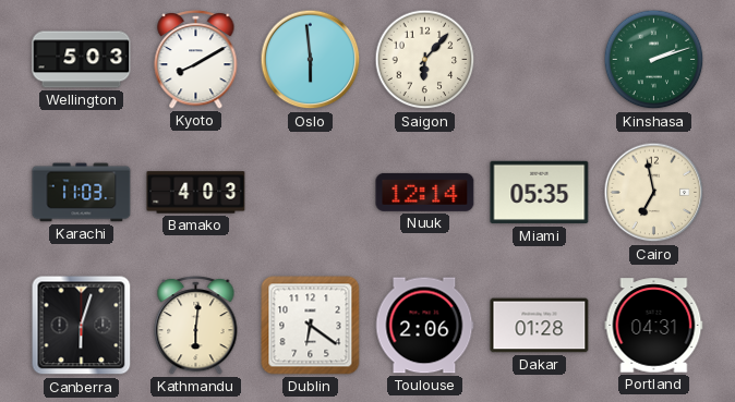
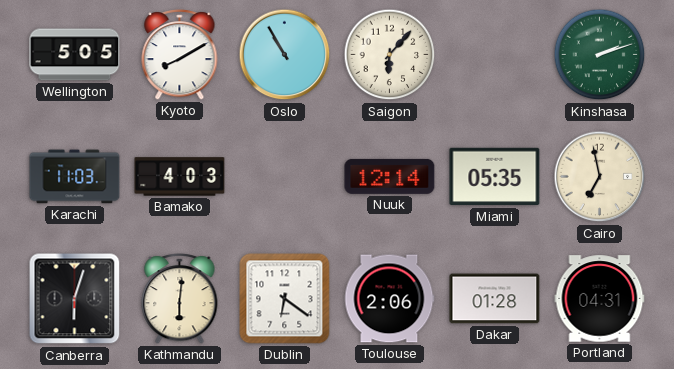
Wellington: 5:03 -> 5:05
Oslo: 5:59 -> 10:55
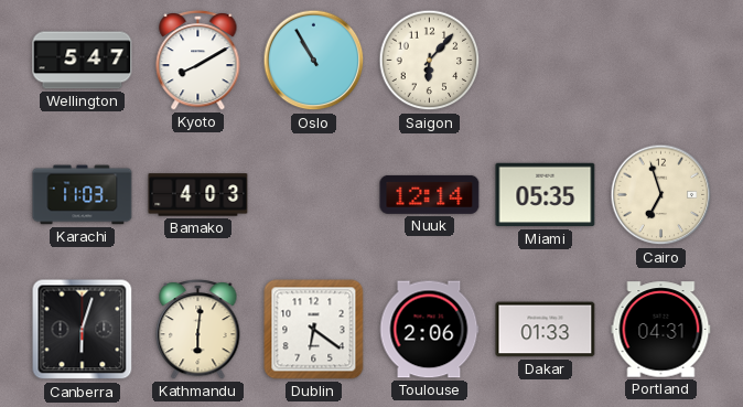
Wellington: 5:05 -> 5:47
Kinshasa: 2:12 -> none
Cairo: 6:58 -> 6:57
Dakar: 01:28 -> 01:33
